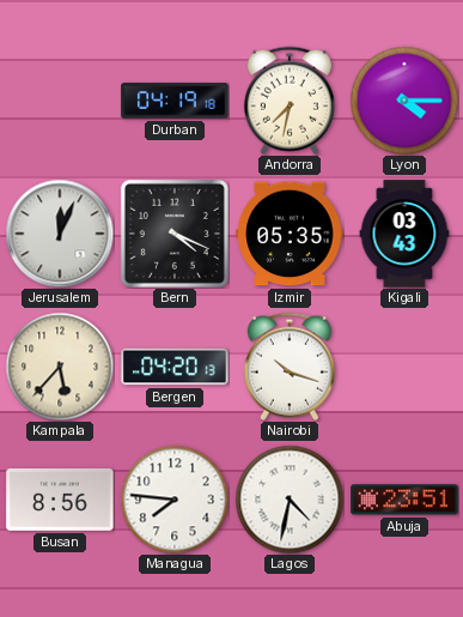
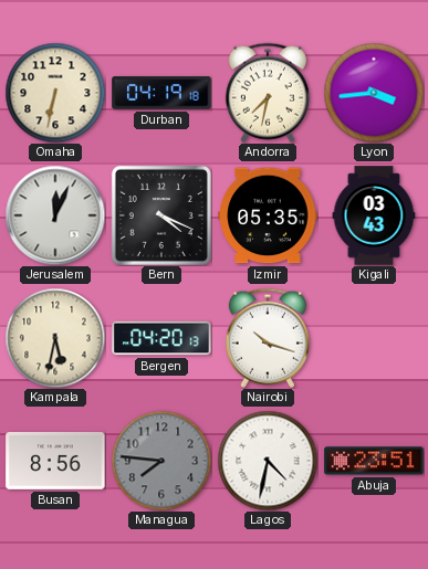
Omaha: none -> 6:32
Lyon: 4:15 -> 3:44
Kampala: 5:37 -> 5:32
Managua dial: white -> grey
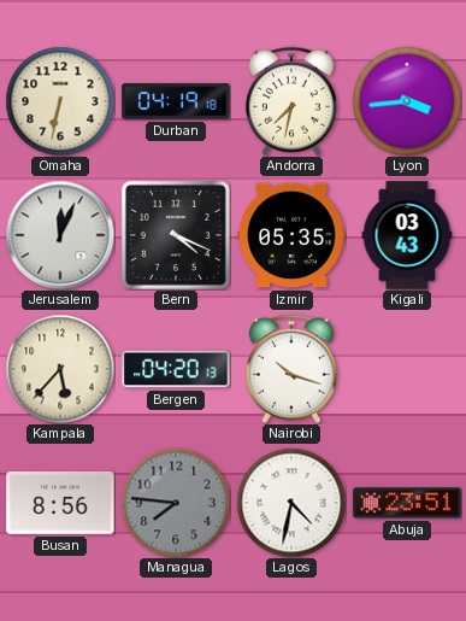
Kampala: 5:32 -> 5:37
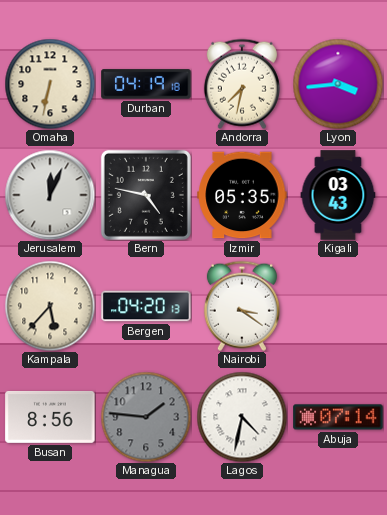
Bern: 4:19 -> 4:47
Nairobi: 10:18 -> 3:21
Managua: 7:46 -> 1:46
Abuja: 23:51 -> 07:14
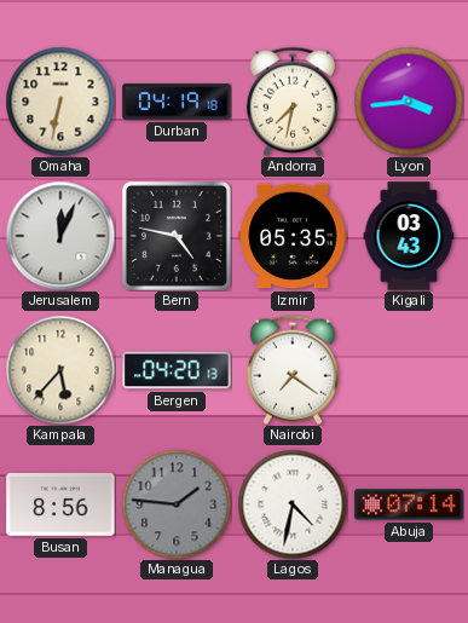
Nairobi: 3:21 -> 7:21
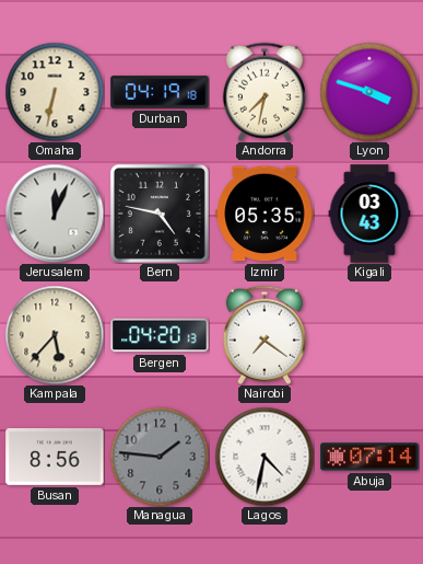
Lyon: 3:44 -> 3:48
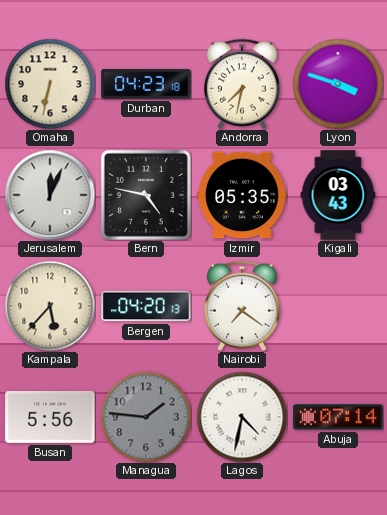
Durban: 04:19 -> 04:23
Busan: 8:56 -> 5:56
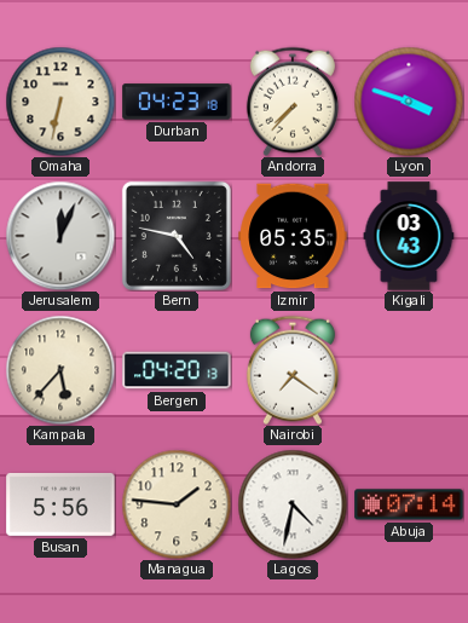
Andorra: 7:32 -> 7:37
Managua dial: grey -> cream
